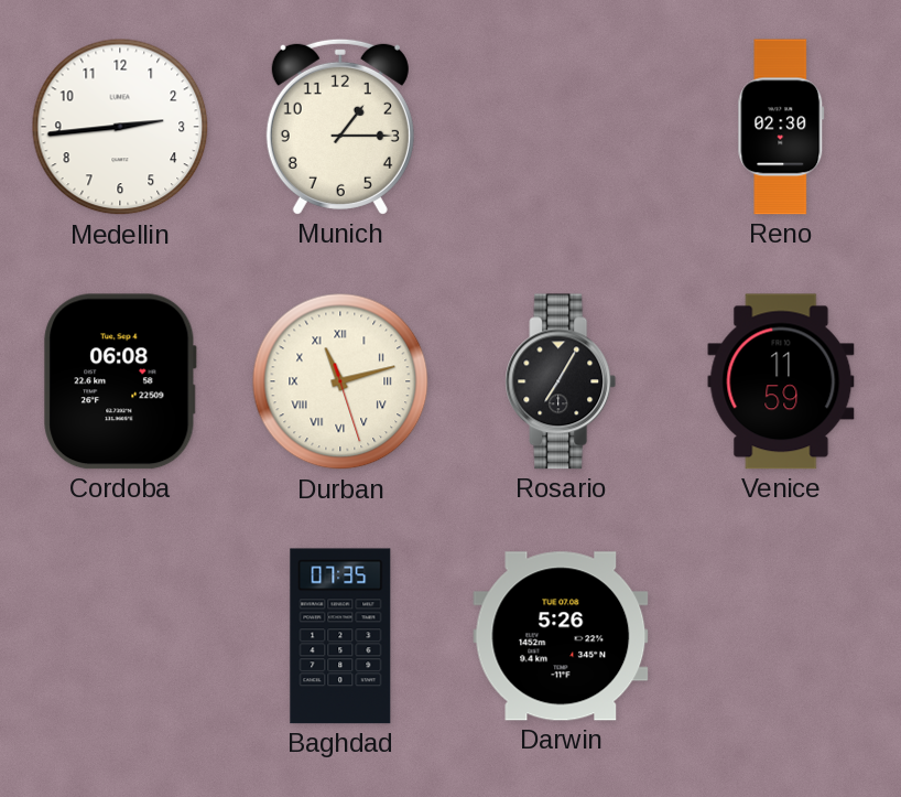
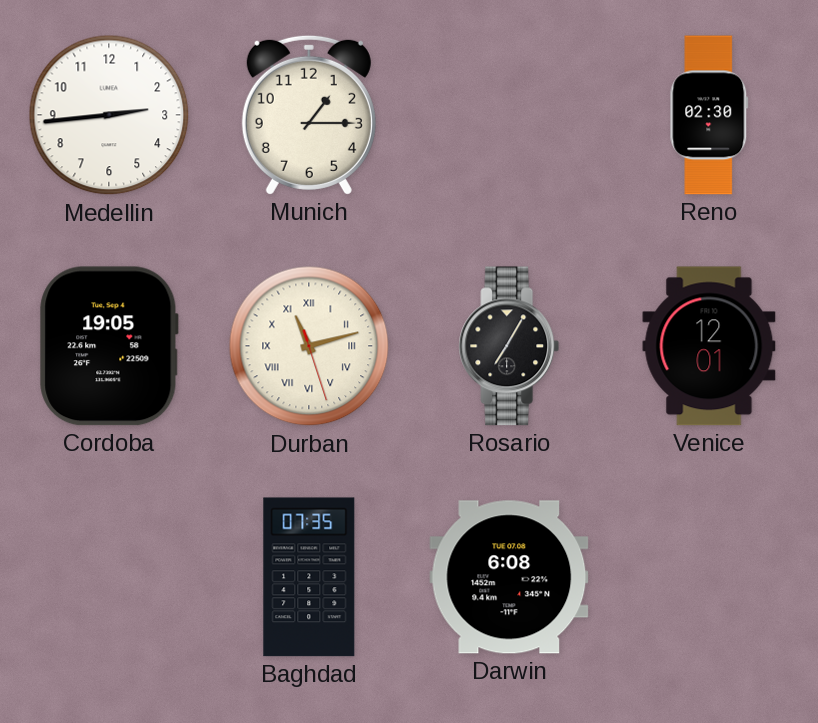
Cordoba: 06:08 -> 19:05
Venice: 11:59 -> 12:01
Darwin: 5:26 -> 6:08
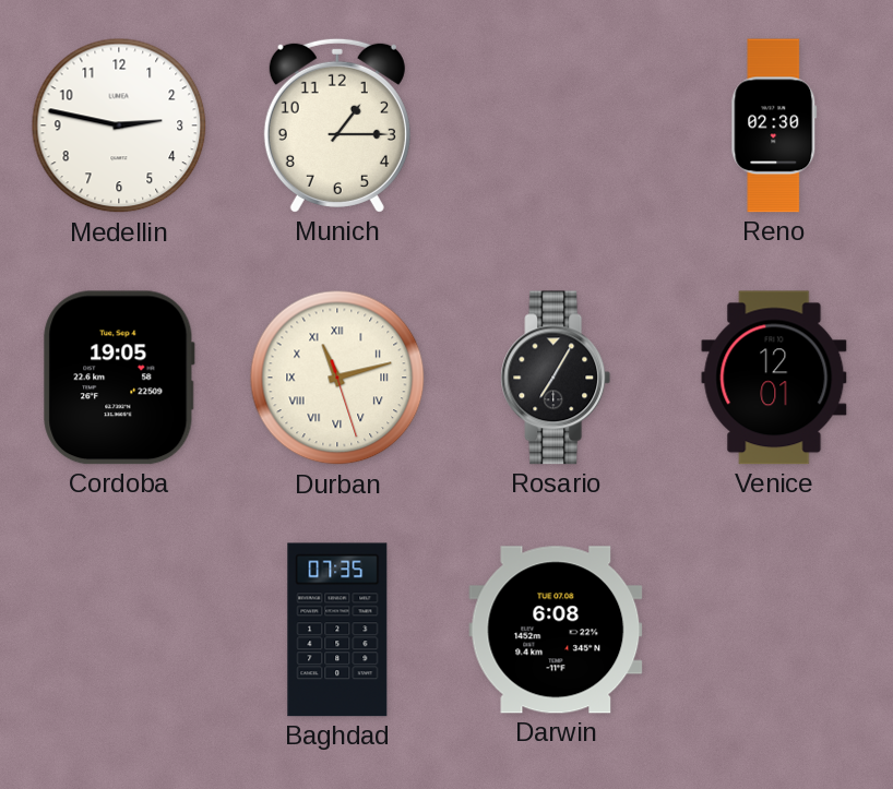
Medellin: 2:44 -> 2:47
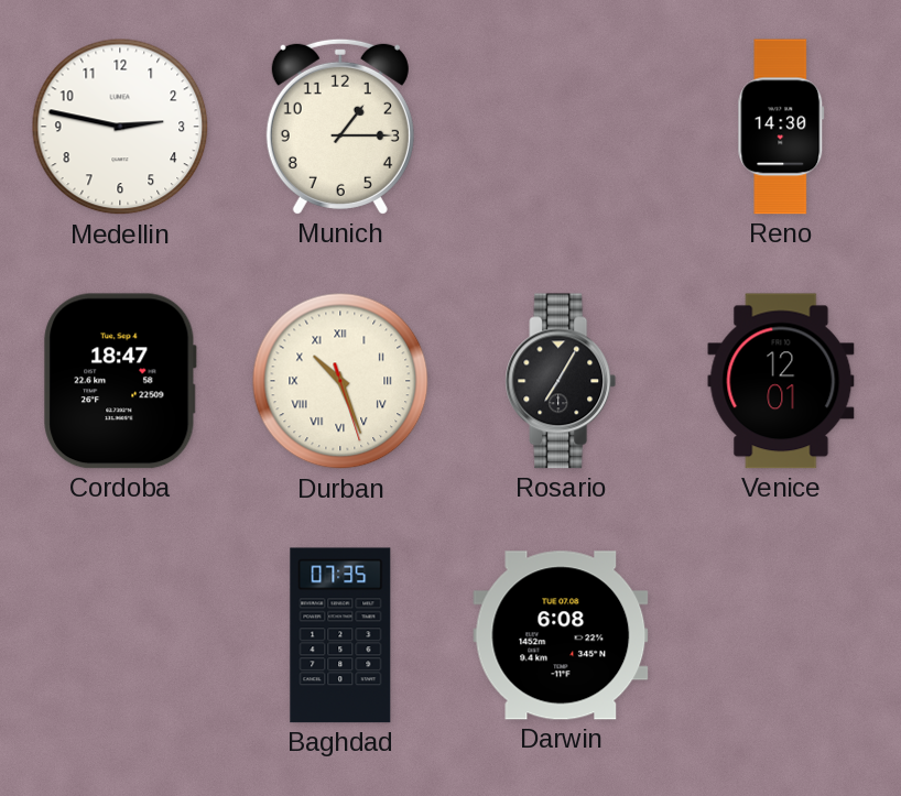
Reno: 02:30 -> 14:30
Cordoba: 19:05 -> 18:47
Durban: 11:12 -> 10:26
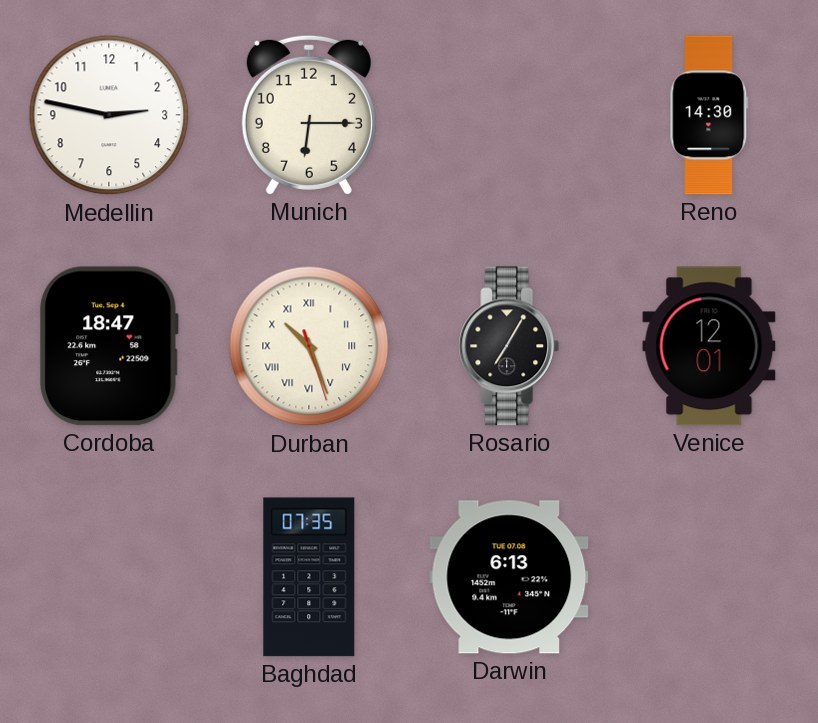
Munich: 1:15 -> 6:15
Darwin: 6:08 -> 6:13
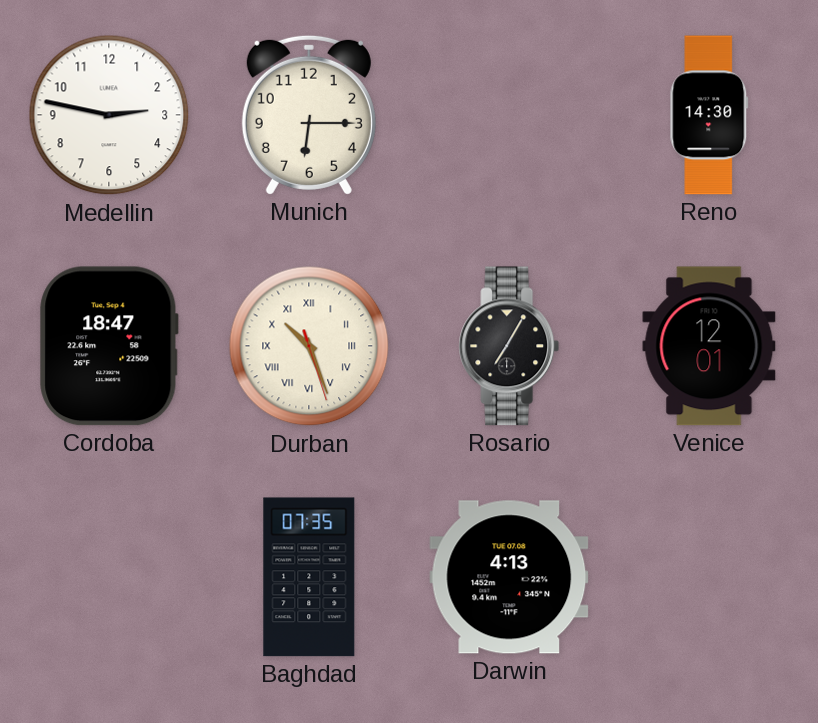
Darwin: 6:13 -> 4:13
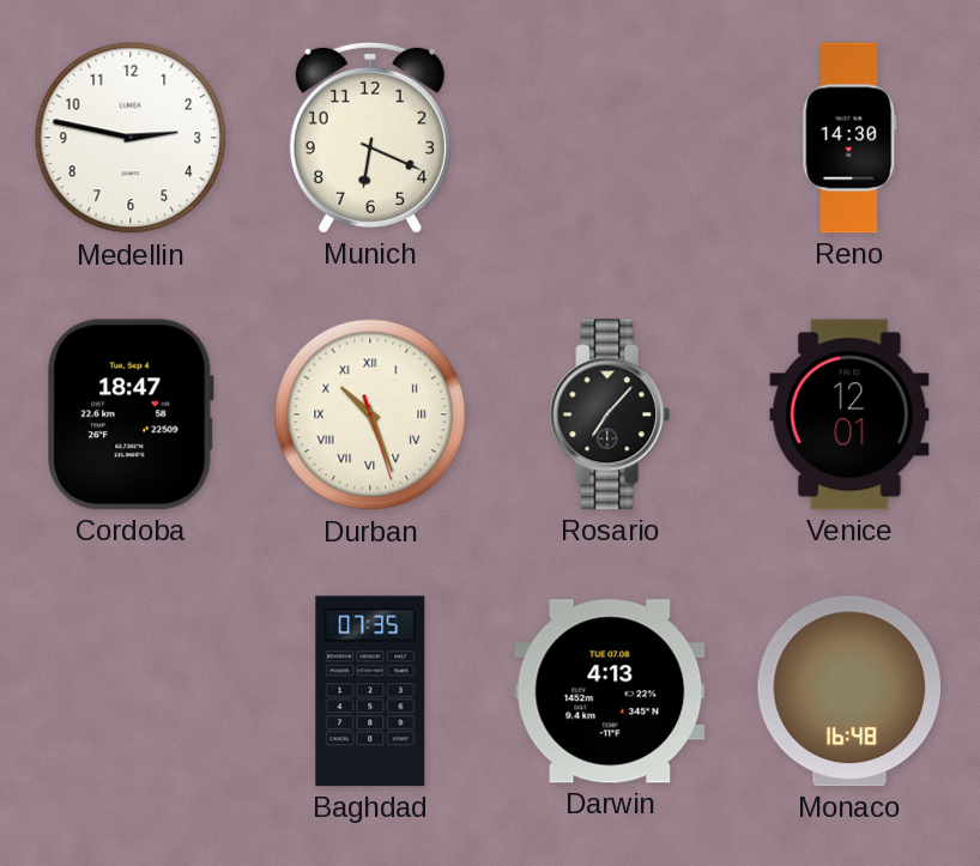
Munich: 6:15 -> 6:19
Rosario: 7:05 -> 7:07
Monaco: none -> 16:48
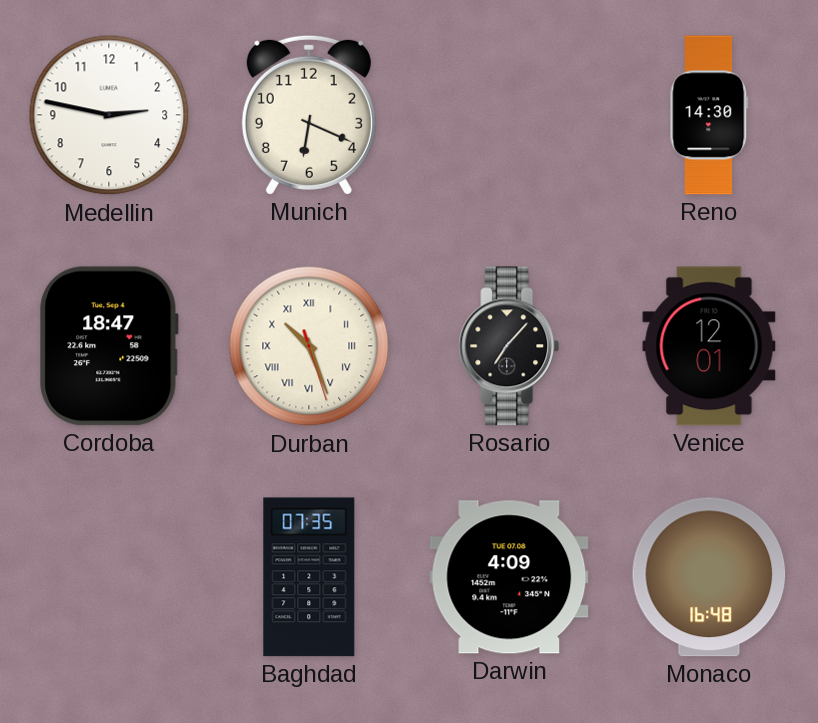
Darwin: 4:13 -> 4:09
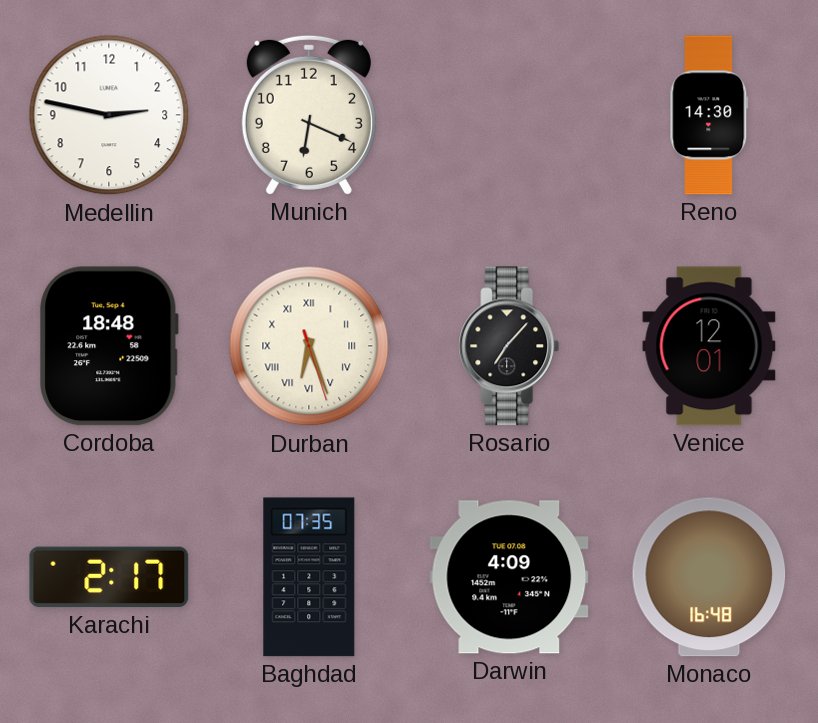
Cordoba: 18:47 -> 18:48
Durban: 10:26 -> 6:26
Karachi: none -> 2:17
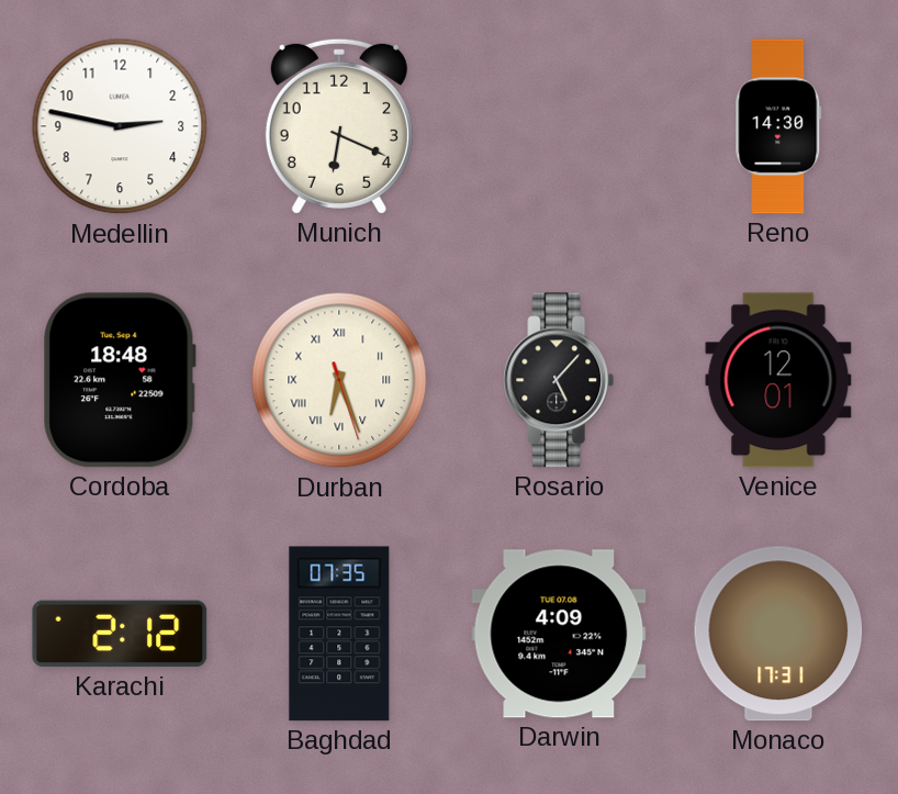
Rosario: 7:07 -> 5:07
Karachi: 2:17 -> 2:12
Monaco: 16:48 -> 17:31
